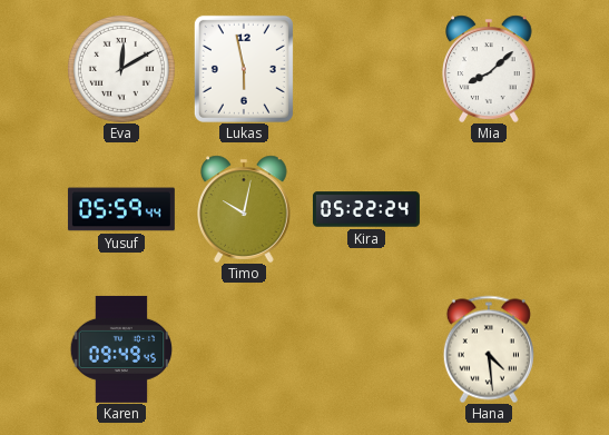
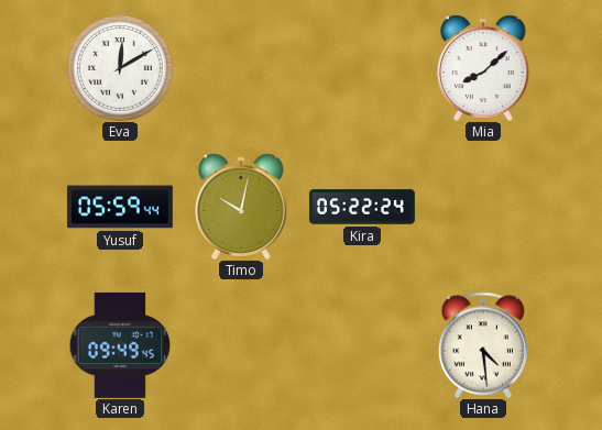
Lukas: 5:58 -> none
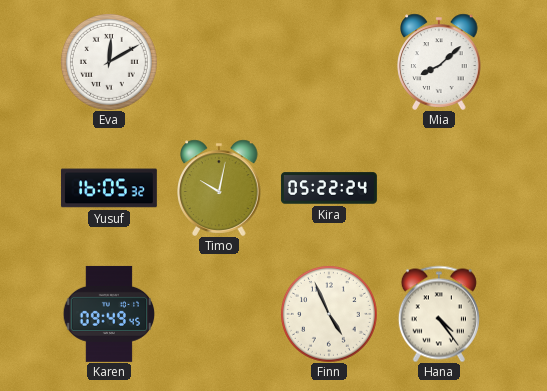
Yusuf: 05:59 -> 16:05
Finn: none -> 4:56
Hana: 4:29 -> 4:24
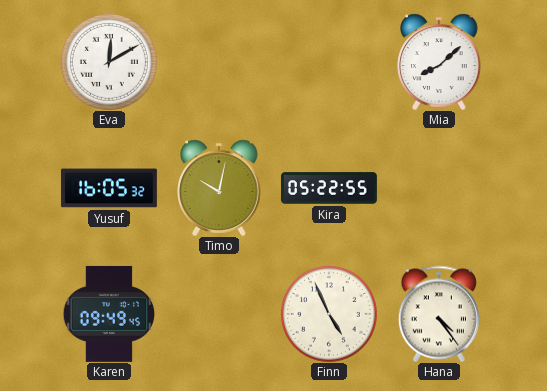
Kira: 05:22:24 -> 05:22:55
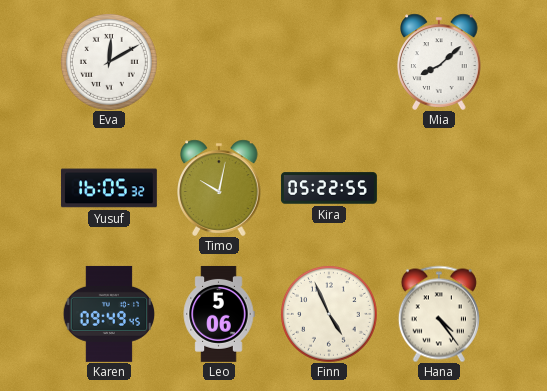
Leo: none -> 5:06
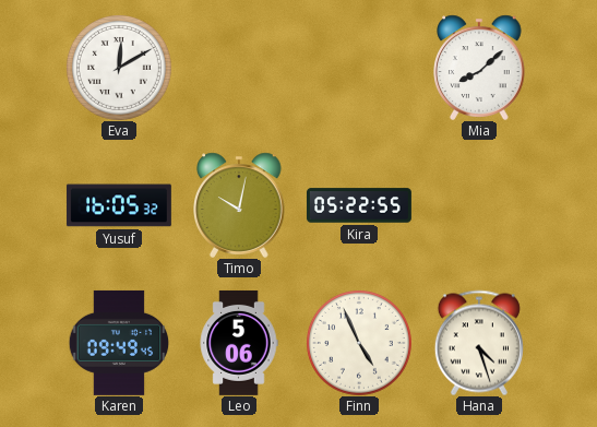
Hana: 4:24 -> 4:27
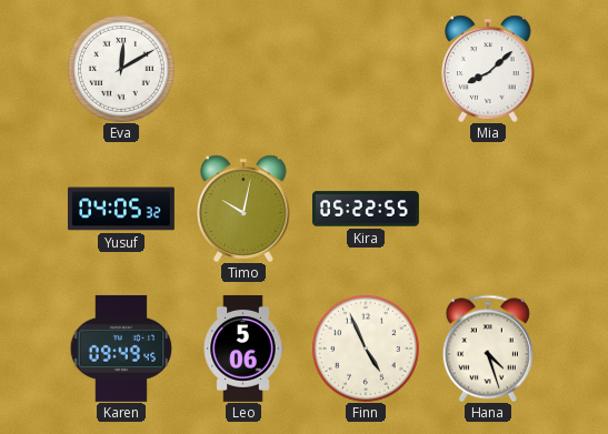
Yusuf: 16:05 -> 04:05
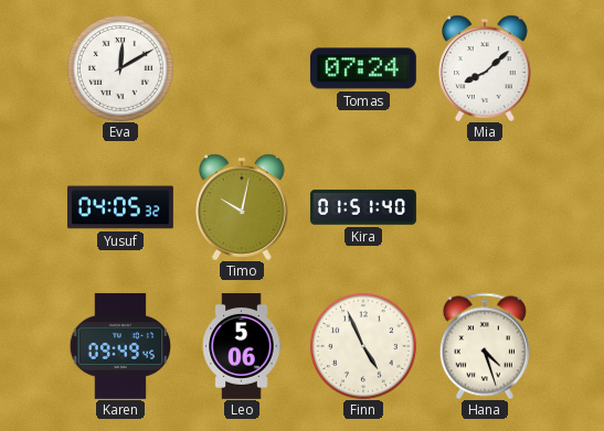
Tomas: none -> 07:24
Kira: 05:22 -> 01:51
